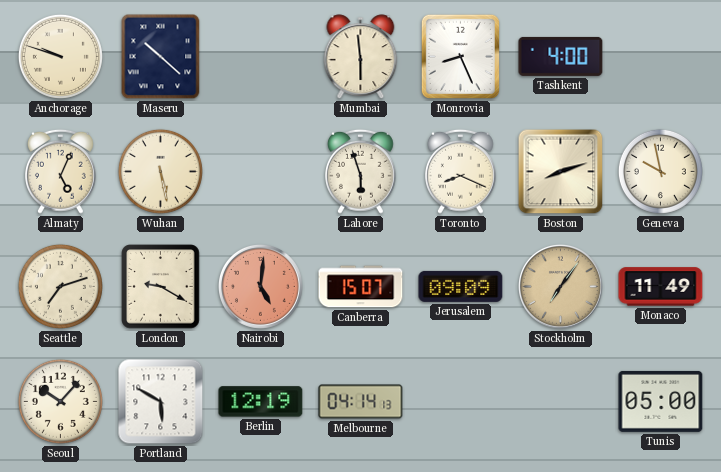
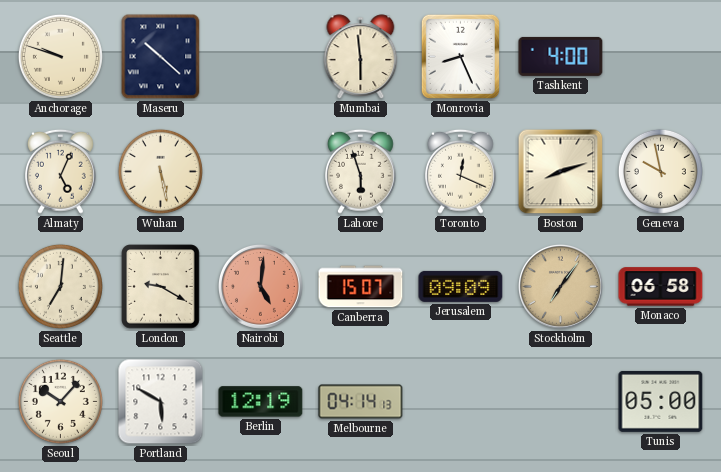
Toronto: 8:19 -> 12:19
Seattle: 7:12 -> 7:01
Monaco: 11:49 -> 06:58
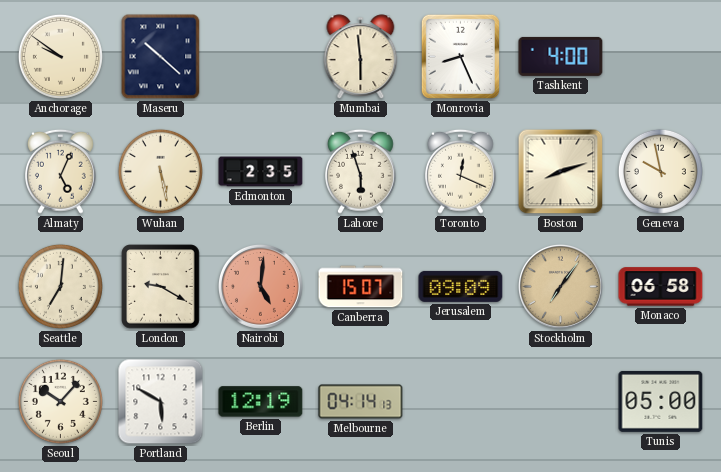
Anchorage: 9:48 -> 9:51
Edmonton: none -> 2:35
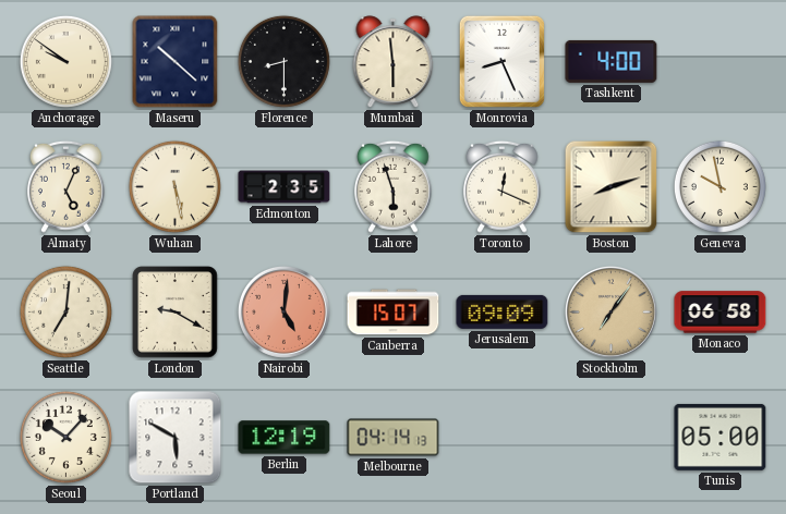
Florence: none -> 8:30
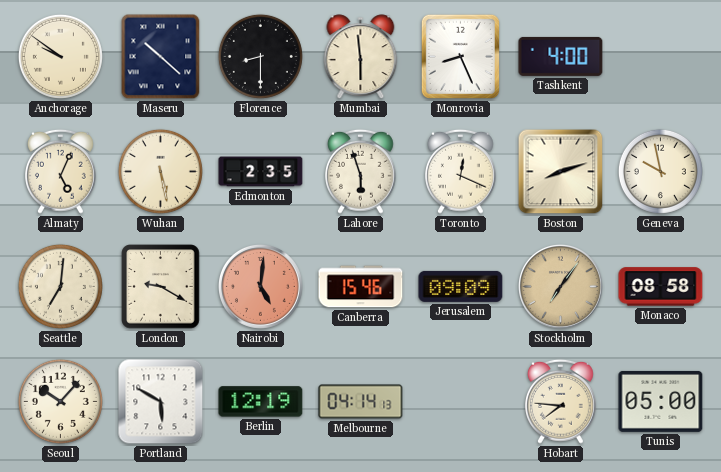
Canberra: 15:07 -> 15:46
Monaco: 06:58 -> 08:58
Hobart: none -> 7:46
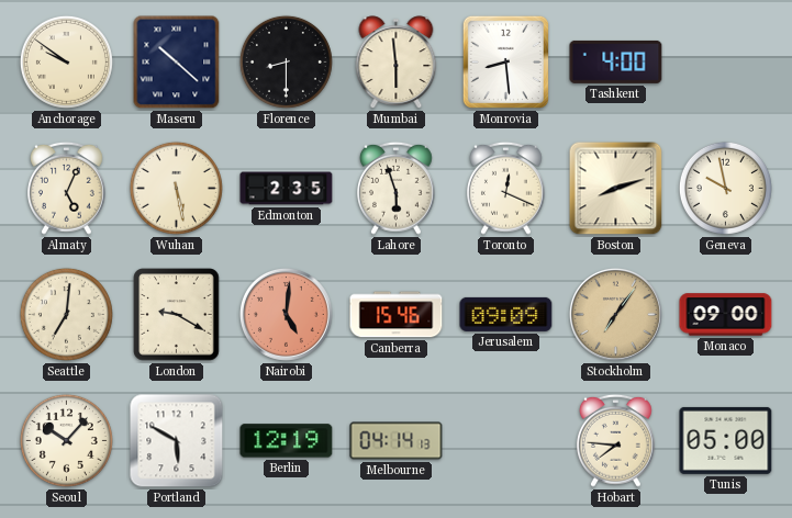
Monrovia: 8:26 -> 8:29
Monaco: 08:58 -> 09:00
